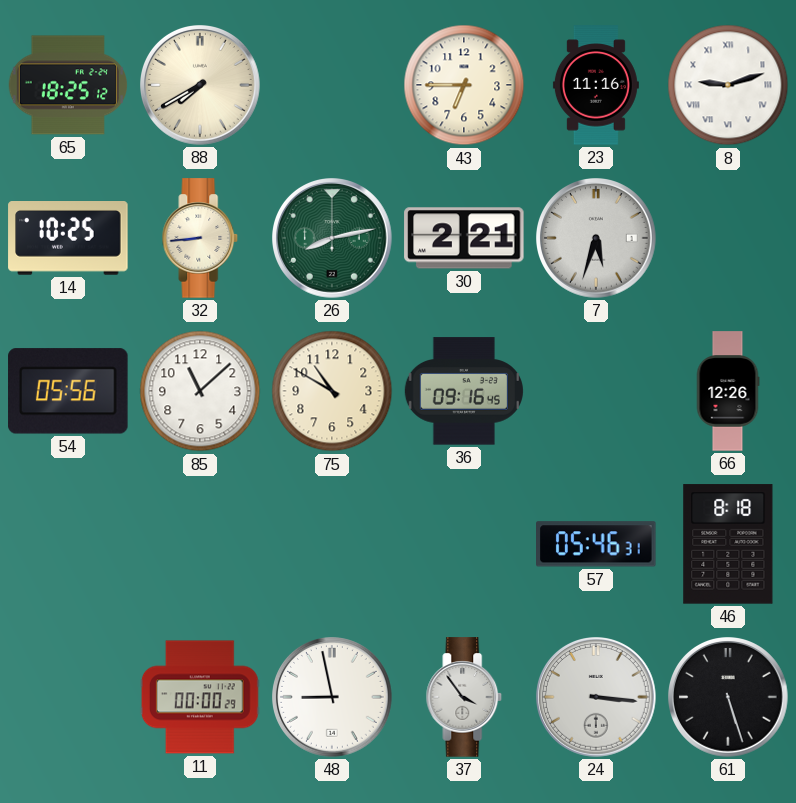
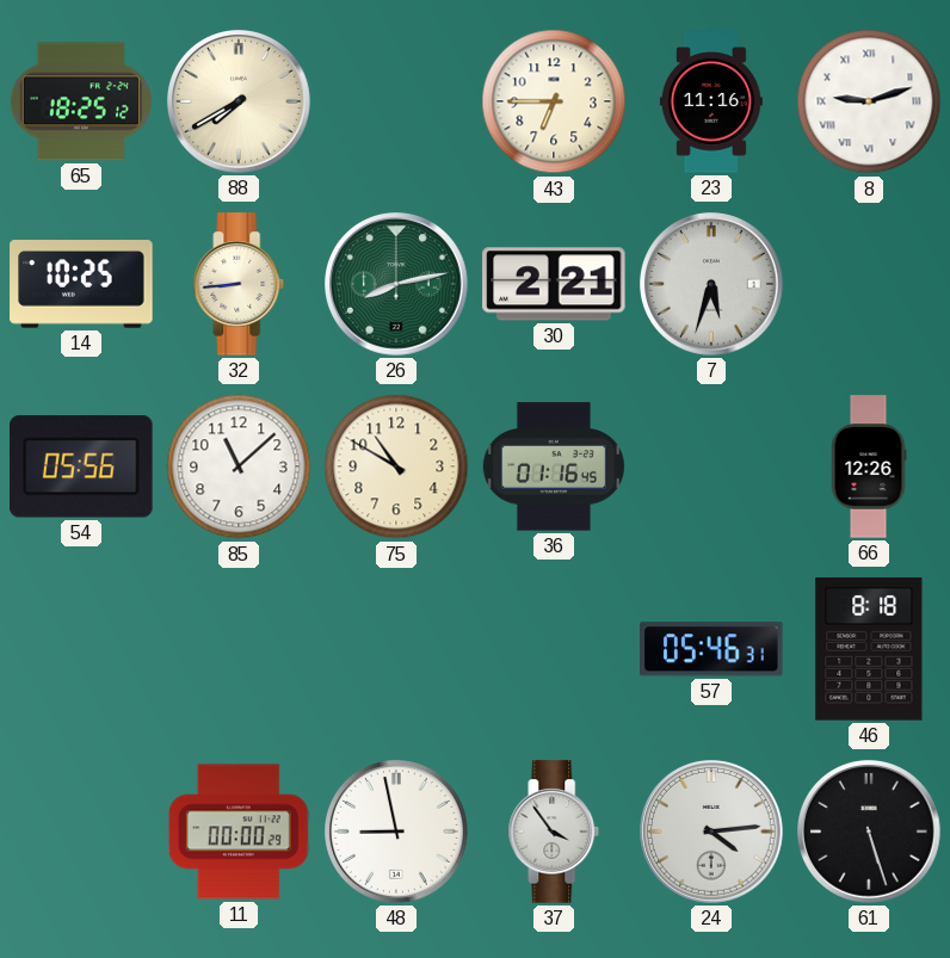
36: 09:16 -> 01:16
24: 3:16 -> 4:14
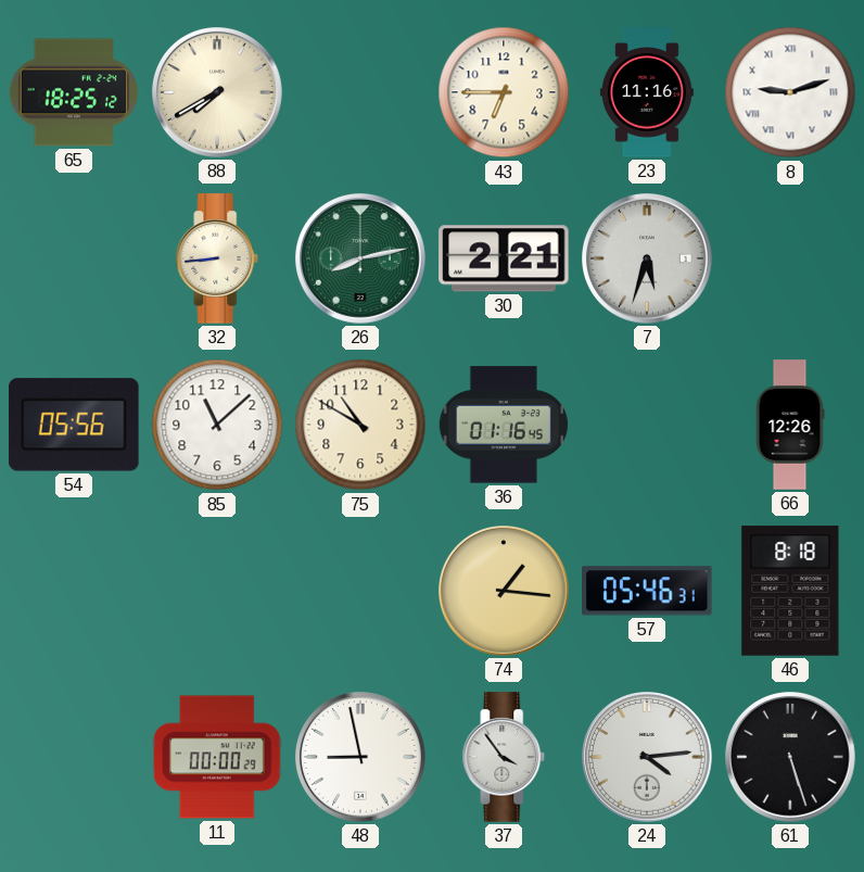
14: 10:25 -> none
74: none -> 1:16
